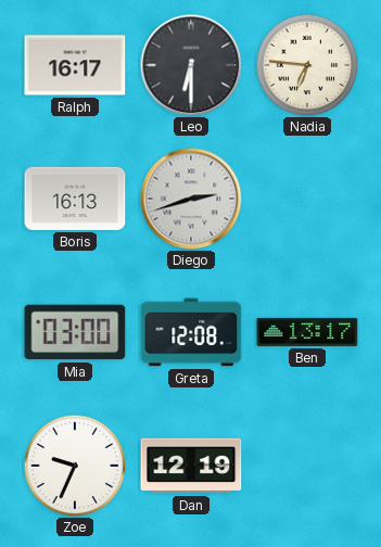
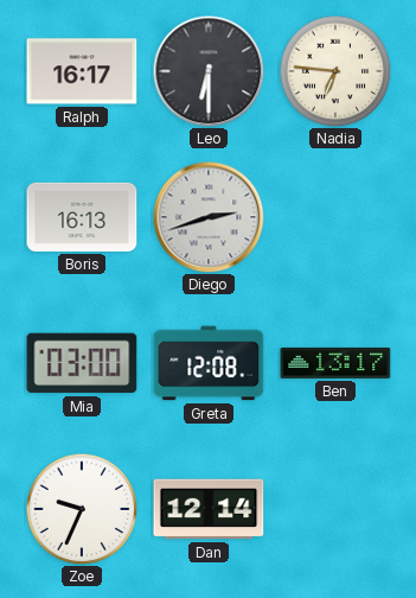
Dan: 12:19 -> 12:14
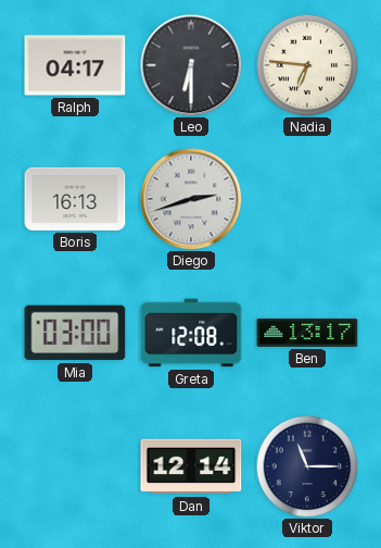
Ralph: 16:17 -> 04:17
Zoe: 9:34 -> none
Viktor: none -> 11:15
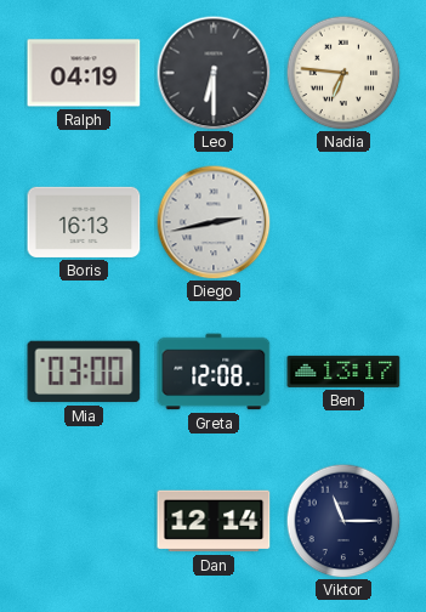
Ralph: 04:17 -> 04:19
Diego: 2:42 -> 2:43
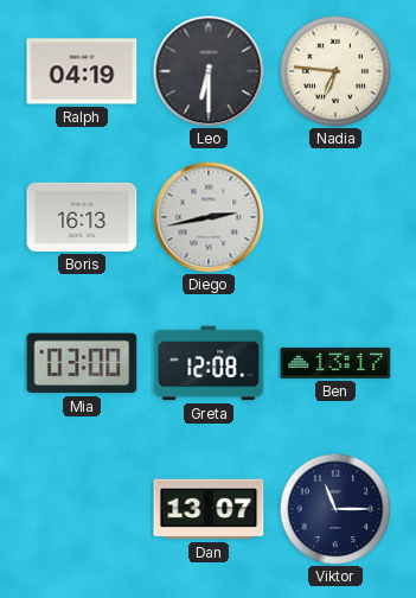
Dan: 12:14 -> 13:07
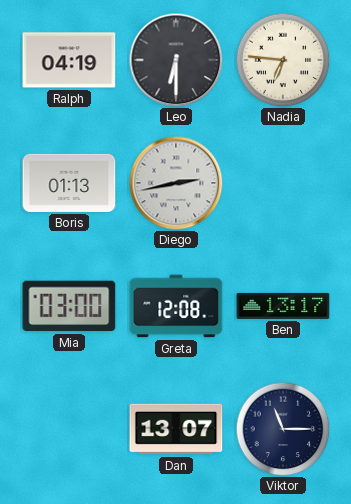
Boris: 16:13 -> 01:13
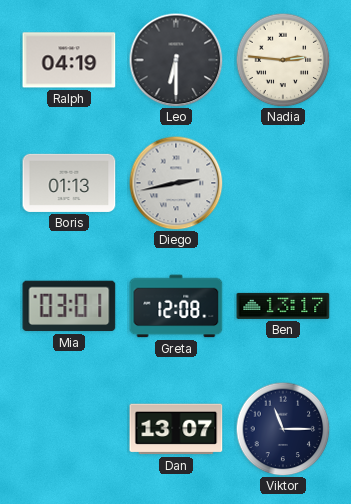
Nadia: 6:46 -> 2:46
Mia: 03:00 -> 03:01
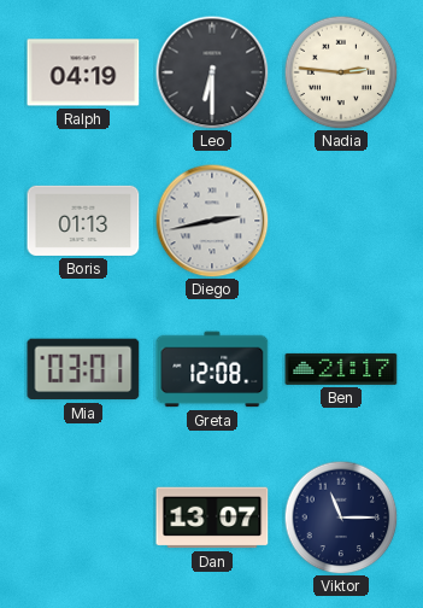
Ben: 13:17 -> 21:17
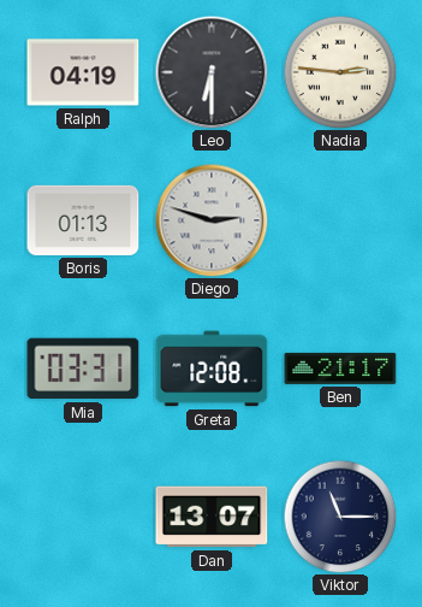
Diego: 2:43 -> 2:48
Mia: 03:01 -> 03:31
